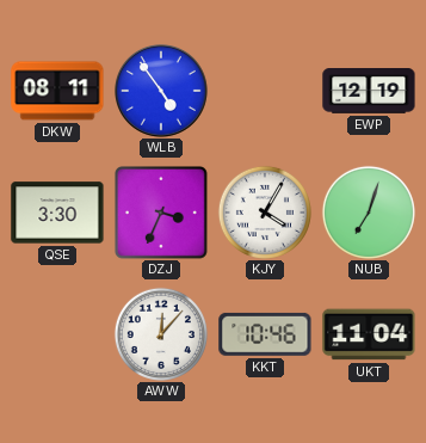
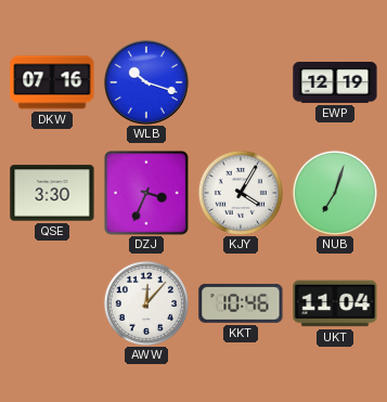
DKW: 08:11 -> 07:16
WLB: 4:54 -> 10:18
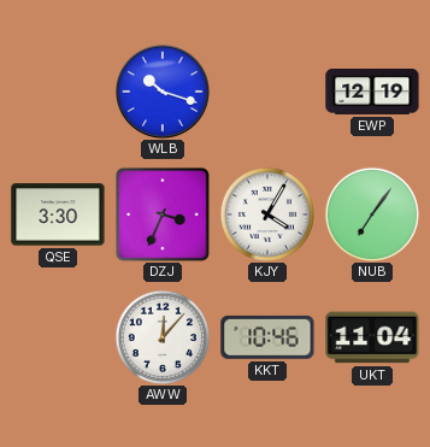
DKW: 07:16 -> none
NUB: 7:03 -> 7:06
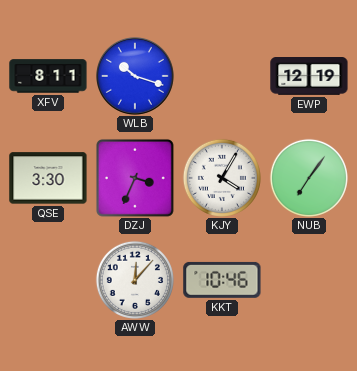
XFV: none -> 8:11
UKT: 11:04 -> none
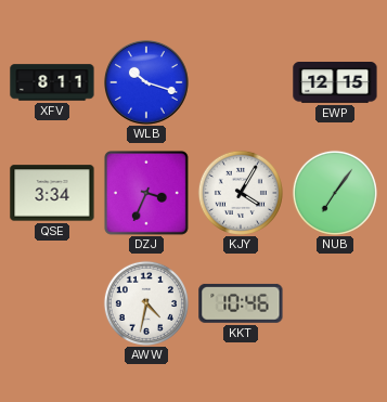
EWP: 12:19 -> 12:15
QSE: 3:30 -> 3:34
AWW: 12:07 -> 4:32
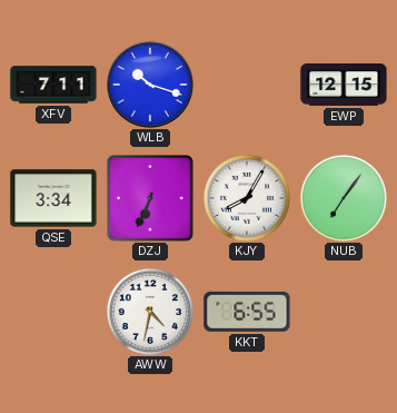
XFV: 8:11 -> 7:11
DZJ: 3:34 -> 6:34
KJY: 4:05 -> 8:05
KKT: 10:46 -> 6:55
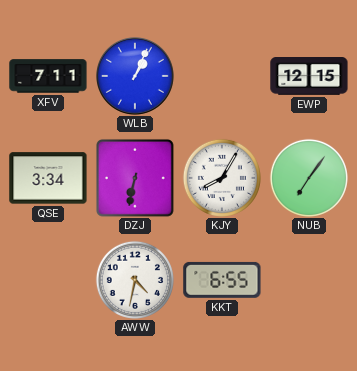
WLB: 10:18 -> 1:04
DZJ: 6:34 -> 6:32
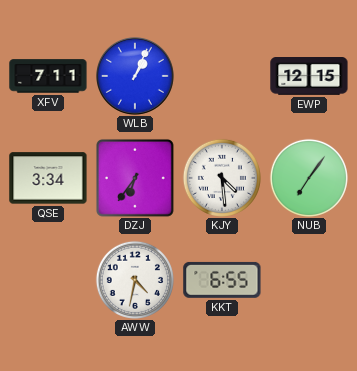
DZJ: 6:32 -> 6:36
KJY: 8:05 -> 4:29
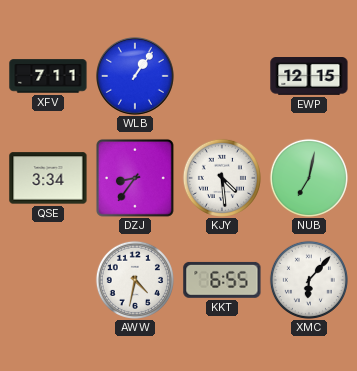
WLB: 1:04 -> 1:06
DZJ: 6:36 -> 8:36
NUB: 7:06 -> 7:02
XMC: none -> 6:07
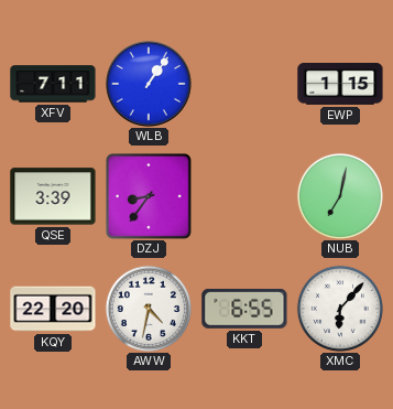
EWP: 12:15 -> 1:15
QSE: 3:34 -> 3:39
KJY: 4:29 -> none
KQY: none -> 22:20
